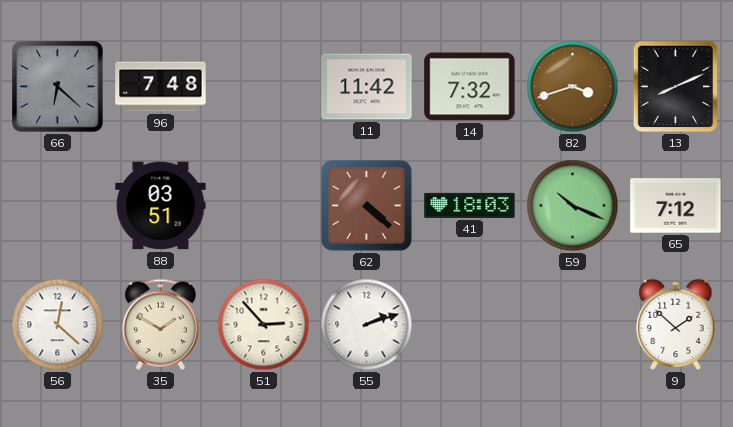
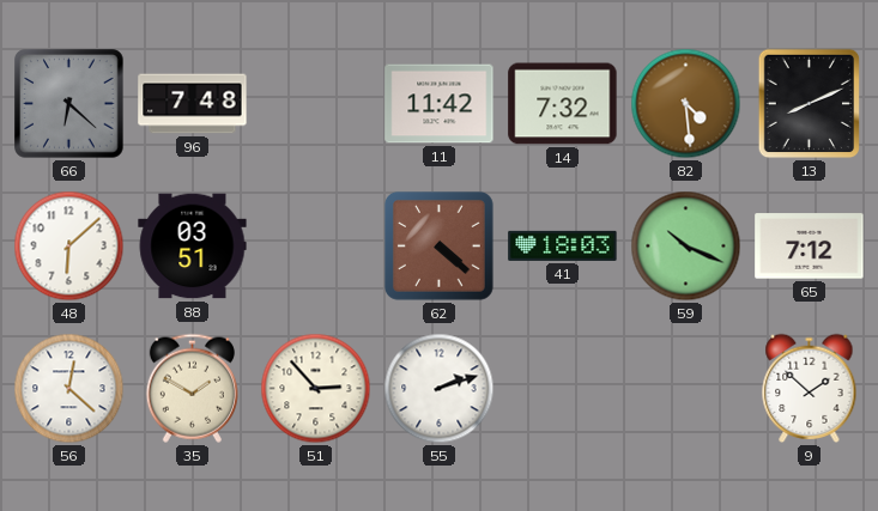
82: 3:42 -> 4:29
48: none -> 6:08
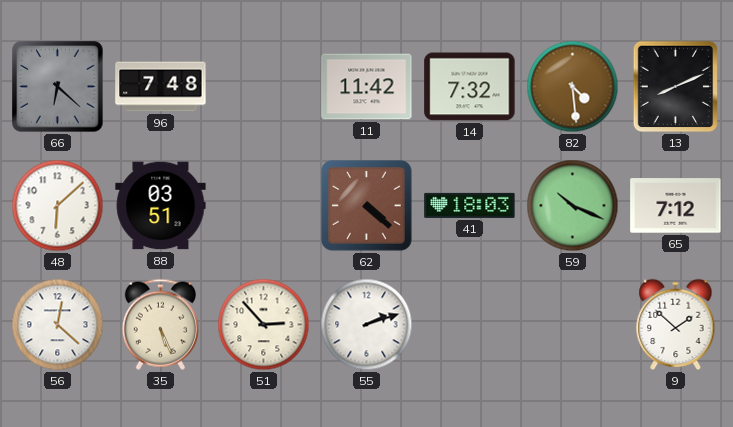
35: 1:50 -> 5:26
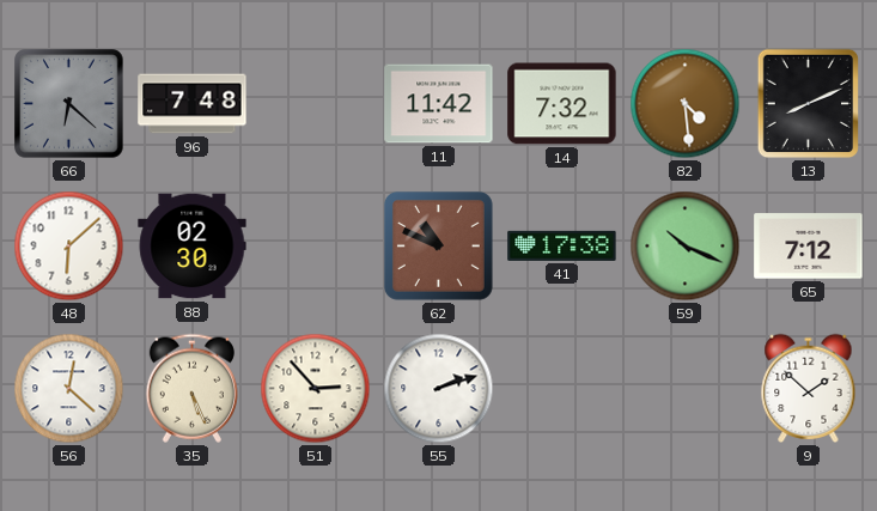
88: 03:51 -> 02:30
62: 4:22 -> 10:49
41: 18:03 -> 17:38
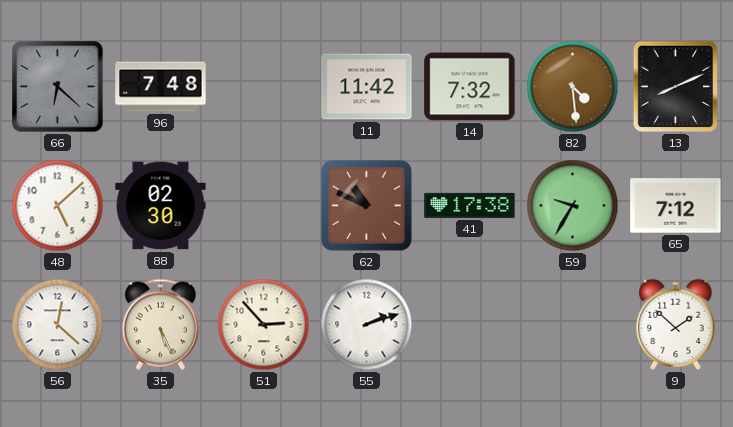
48: 6:08 -> 5:08
59: 10:19 -> 9:35
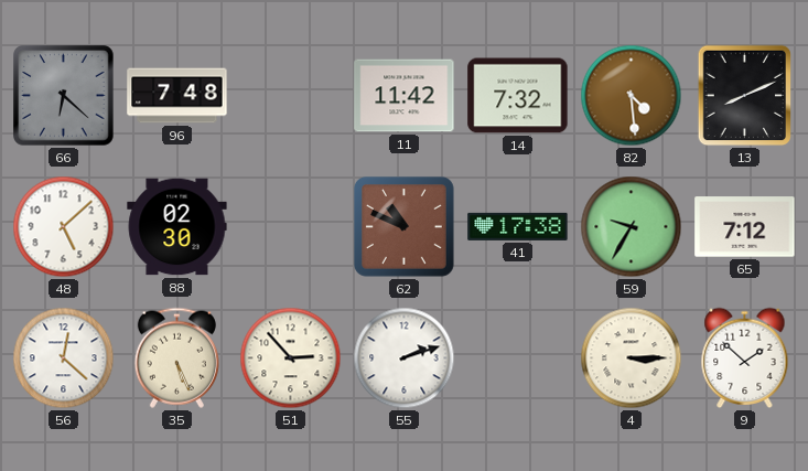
4: none -> 3:15
